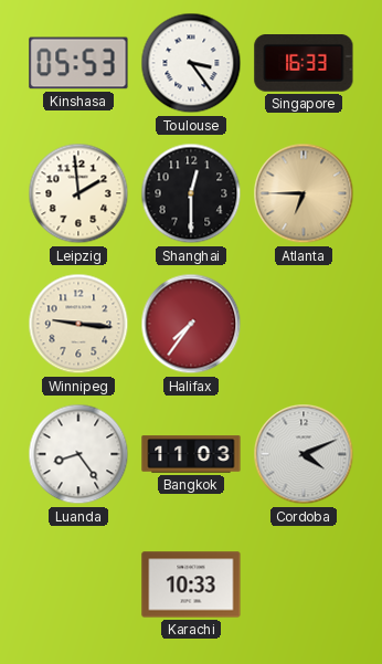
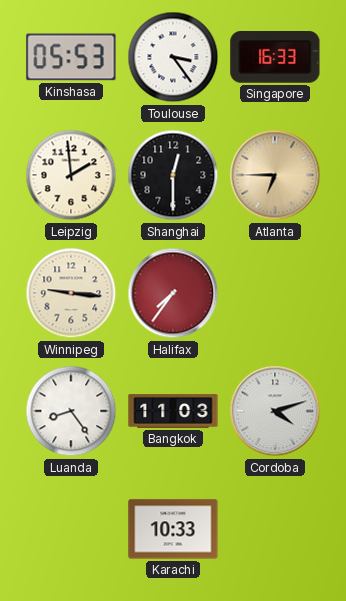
Cordoba: 4:11 -> 4:12
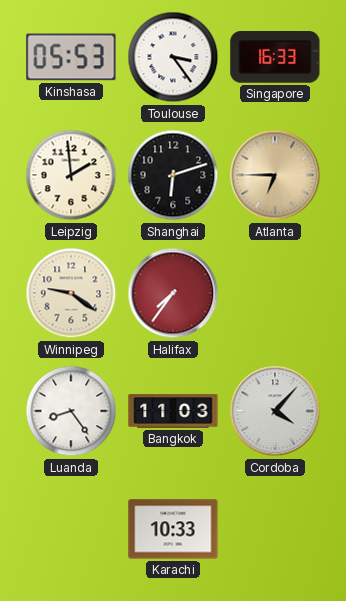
Shanghai: 12:30 -> 6:12
Winnipeg: 9:16 -> 9:21
Cordoba: 4:12 -> 4:07
